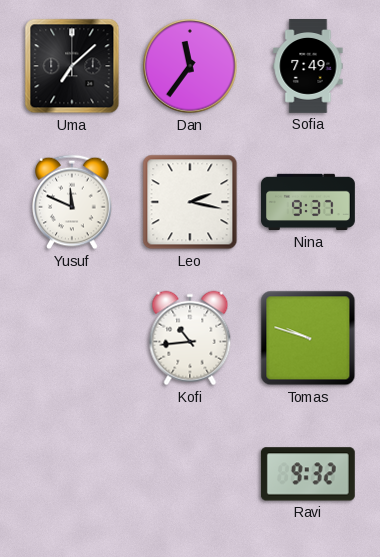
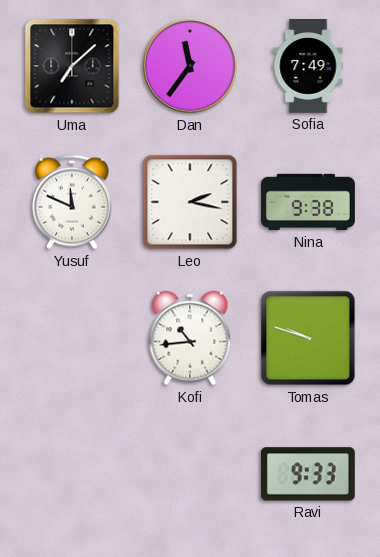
Nina: 9:37 -> 9:38
Ravi: 9:32 -> 9:33
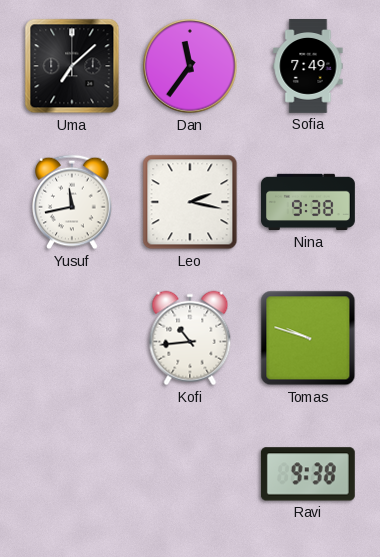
Yusuf: 11:49 -> 11:43
Ravi: 9:33 -> 9:38
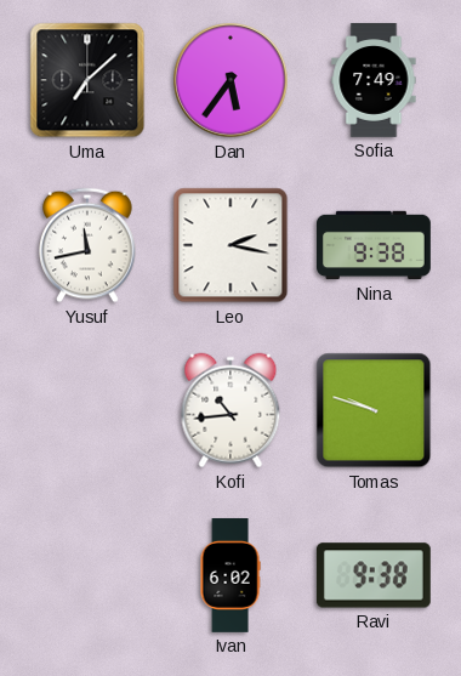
Dan: 11:36 -> 5:36
Ivan: none -> 6:02
